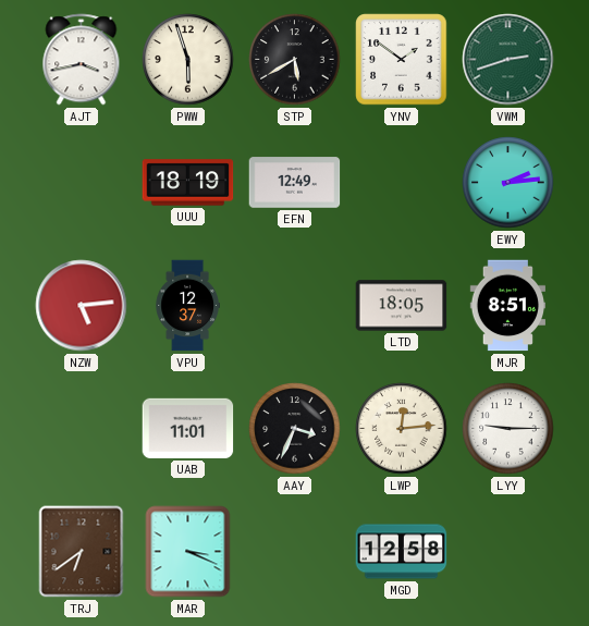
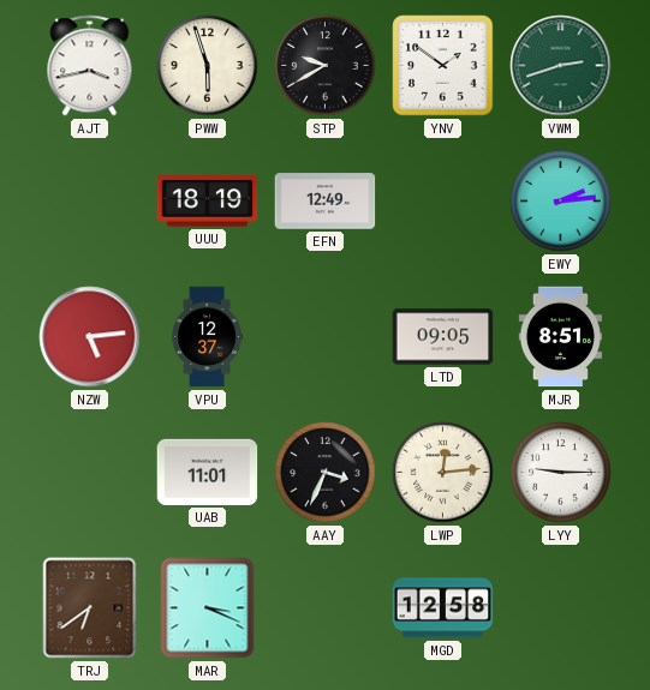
STP: 5:40 -> 9:40
LTD: 18:05 -> 09:05
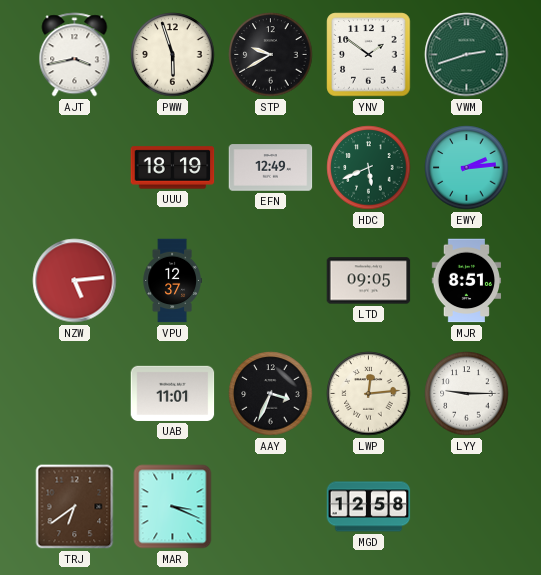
HDC: none -> 5:41
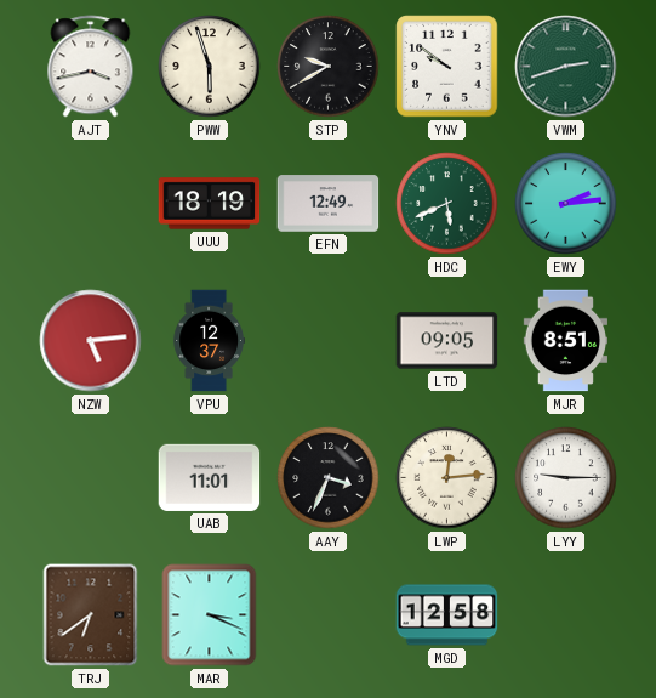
YNV: 1:51 -> 9:51
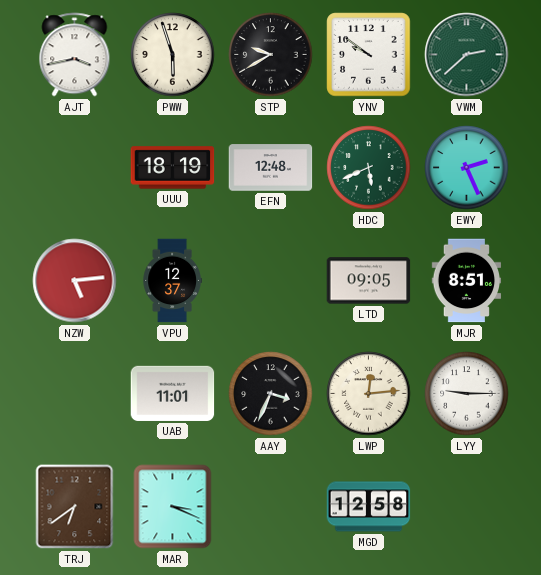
VWM: 2:42 -> 2:38
EFN: 12:49 -> 12:48
EWY: 2:14 -> 2:26
